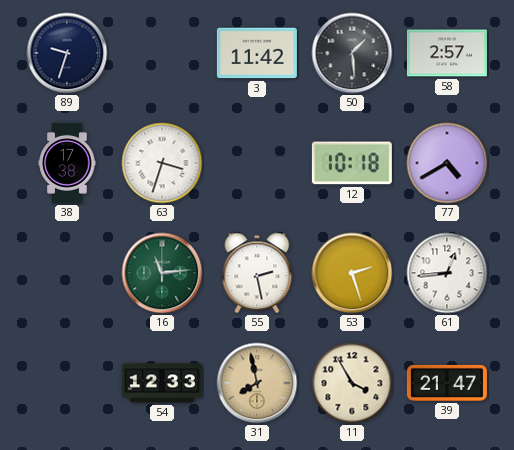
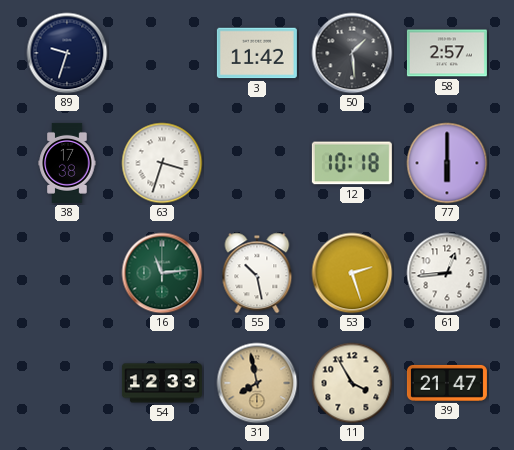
77: 4:40 -> 6:00
55: 2:28 -> 10:28
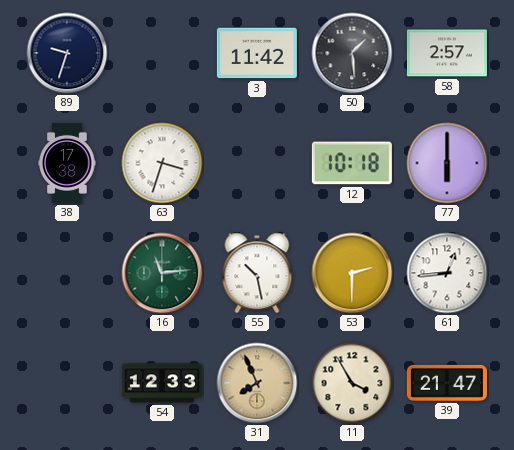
53: 2:27 -> 2:30
31: 7:58 -> 7:56
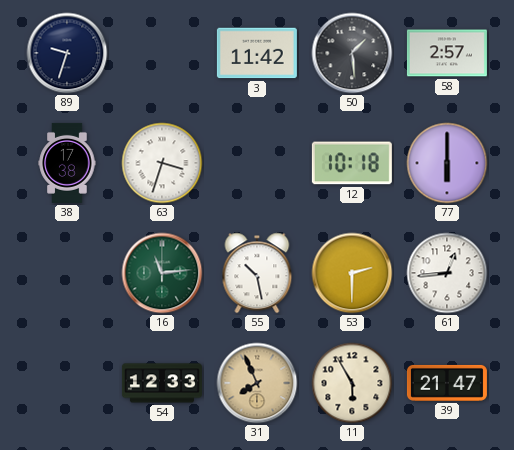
11: 3:55 -> 5:55
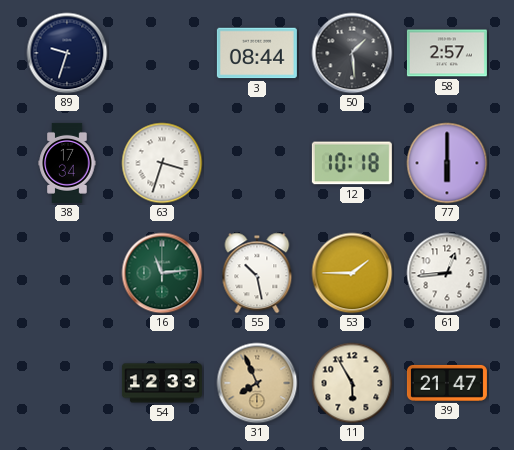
3: 11:42 -> 08:44
38: 17:38 -> 17:34
53: 2:30 -> 1:45
